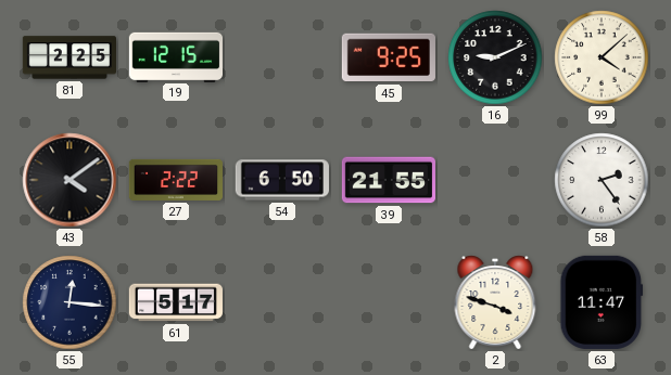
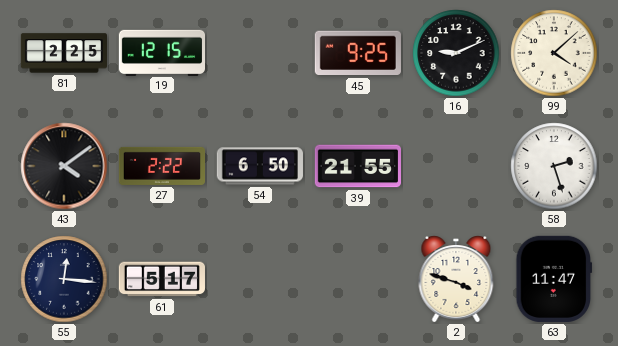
58: 2:24 -> 2:27
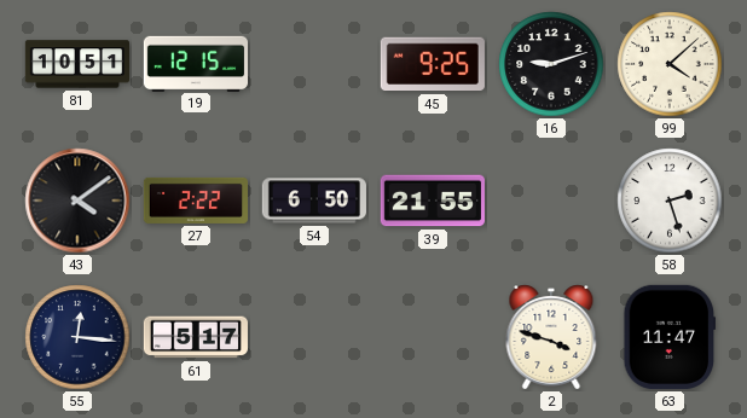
81: 2:25 -> 10:51
16: 9:11 -> 9:12
